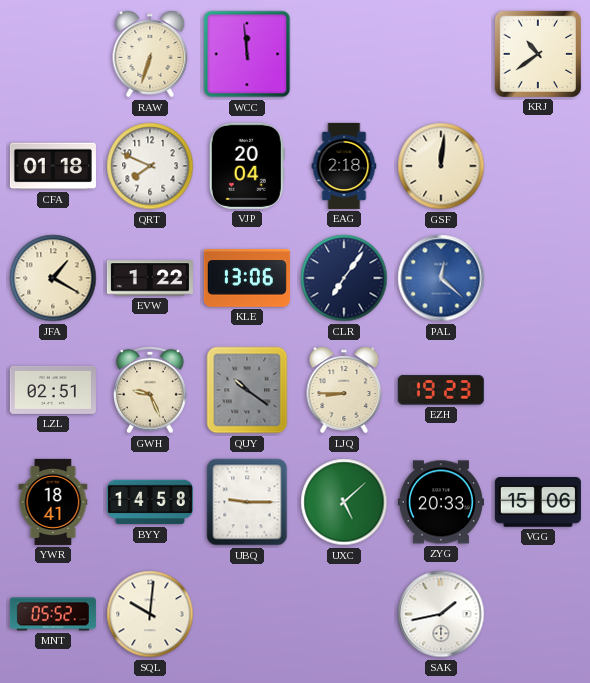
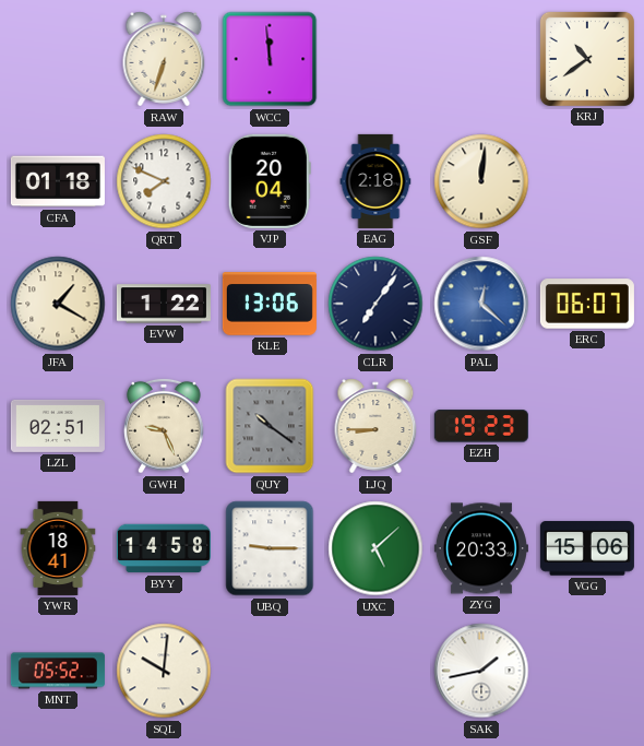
ERC: none -> 06:07
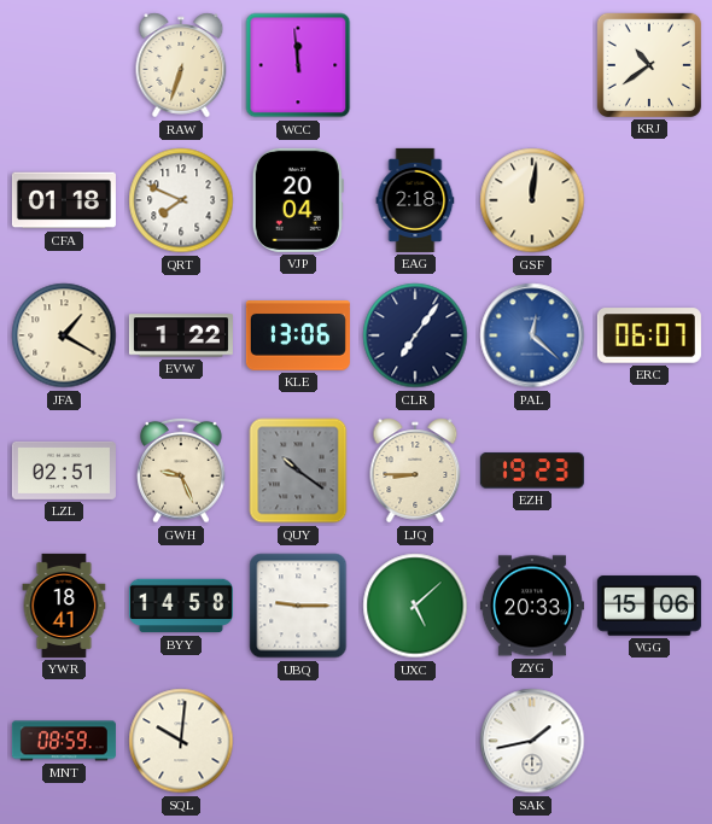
MNT: 05:52 -> 08:59
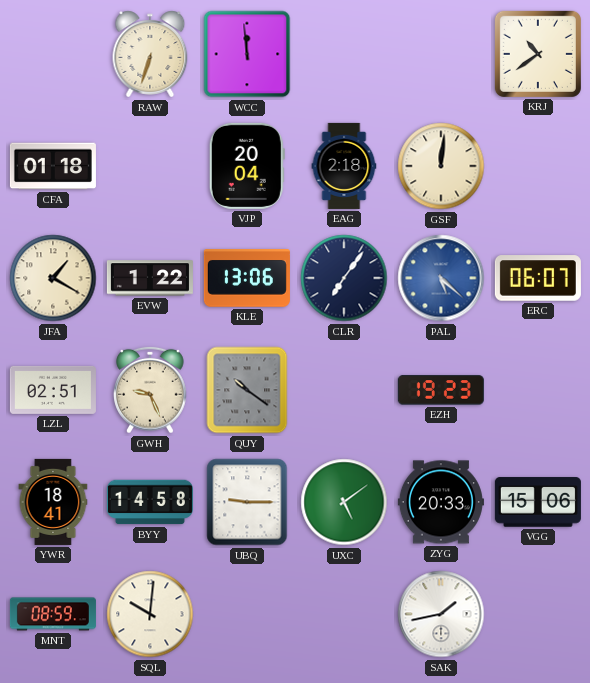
QRT: 7:49 -> none
PAL: 12:22 -> 5:22
LJQ: 8:45 -> none
UXC: 5:08 -> 5:09
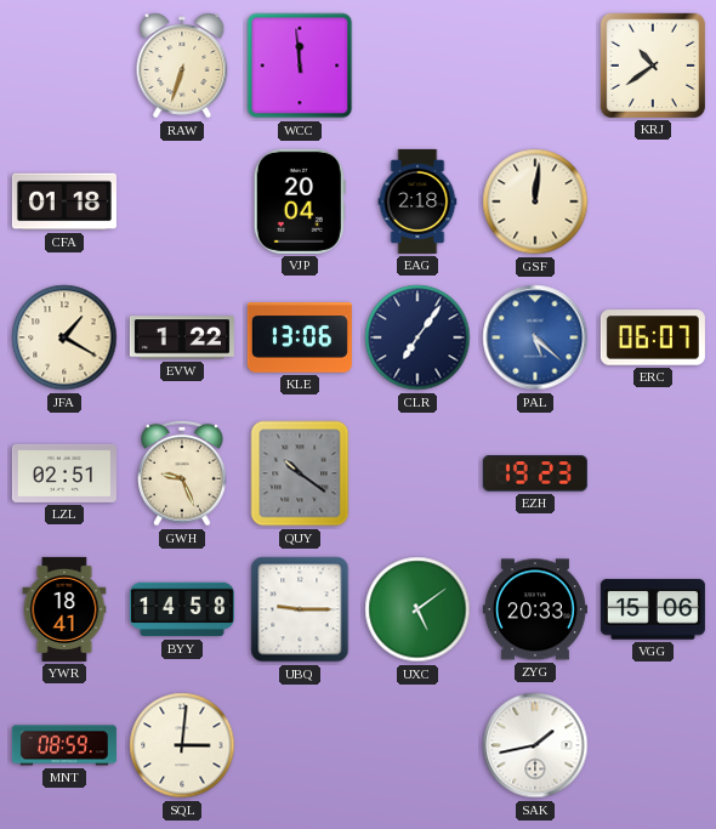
SQL: 10:01 -> 3:01
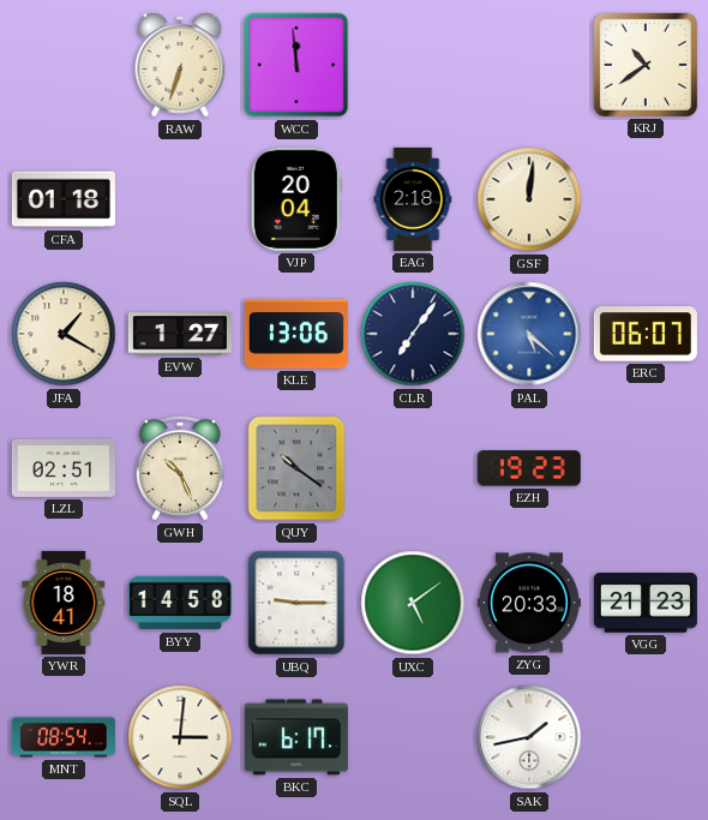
EVW: 1:22 -> 1:27
GWH: 9:26 -> 10:26
VGG: 15:06 -> 21:23
MNT: 08:59 -> 08:54
BKC: none -> 6:17
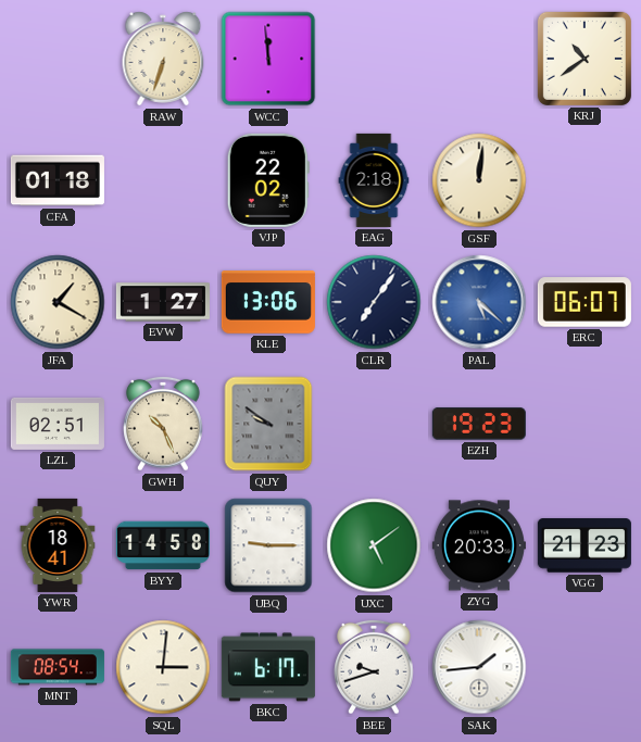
VJP: 20:04 -> 22:02
QUY: 10:21 -> 9:51
BEE: none -> 9:42
SAK: 1:43 -> 1:44
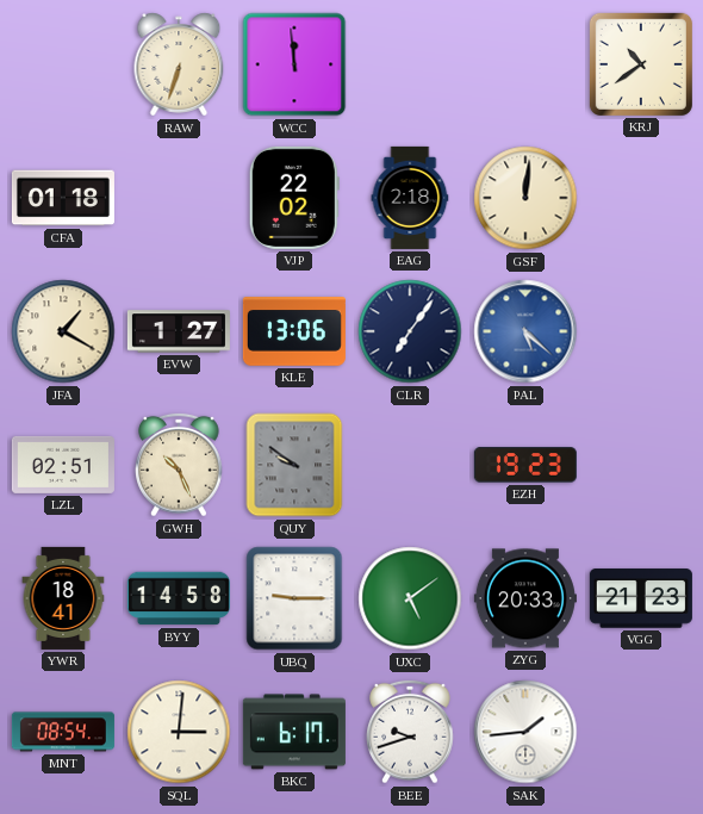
ERC: 06:07 -> none
